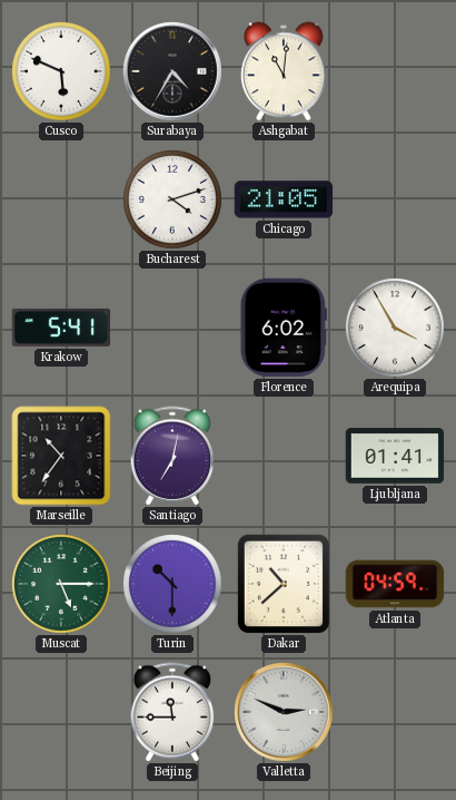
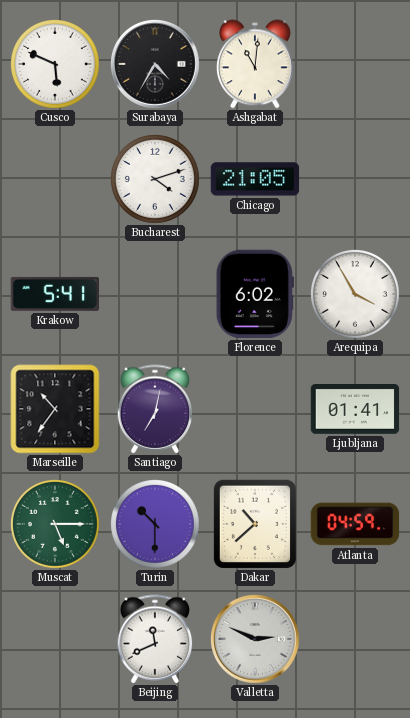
Beijing: 11:45 -> 11:41
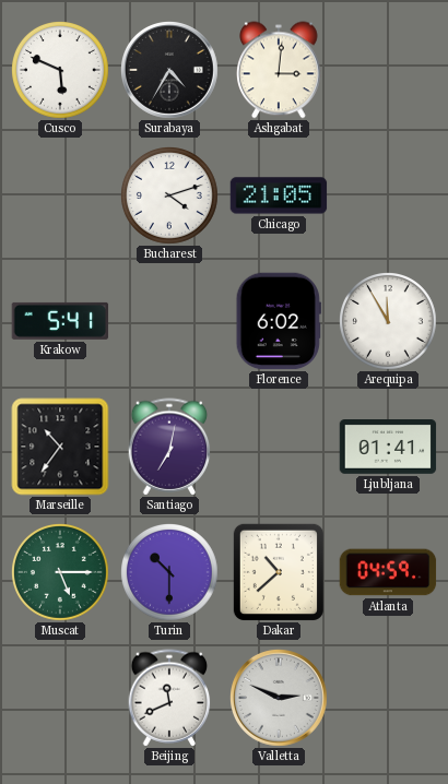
Ashgabat: 11:01 -> 3:01
Arequipa: 3:55 -> 11:55
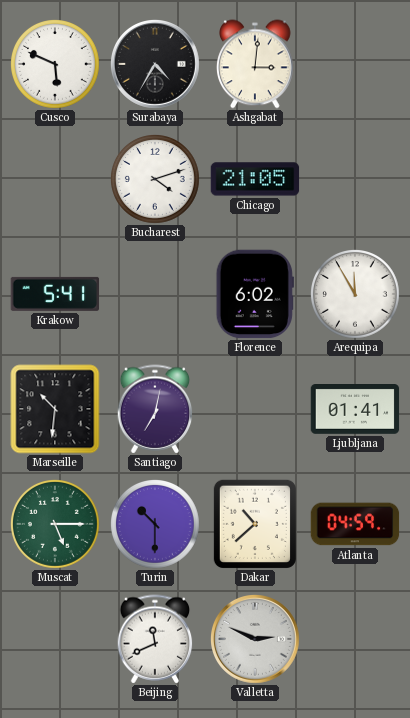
Marseille: 10:36 -> 10:31
